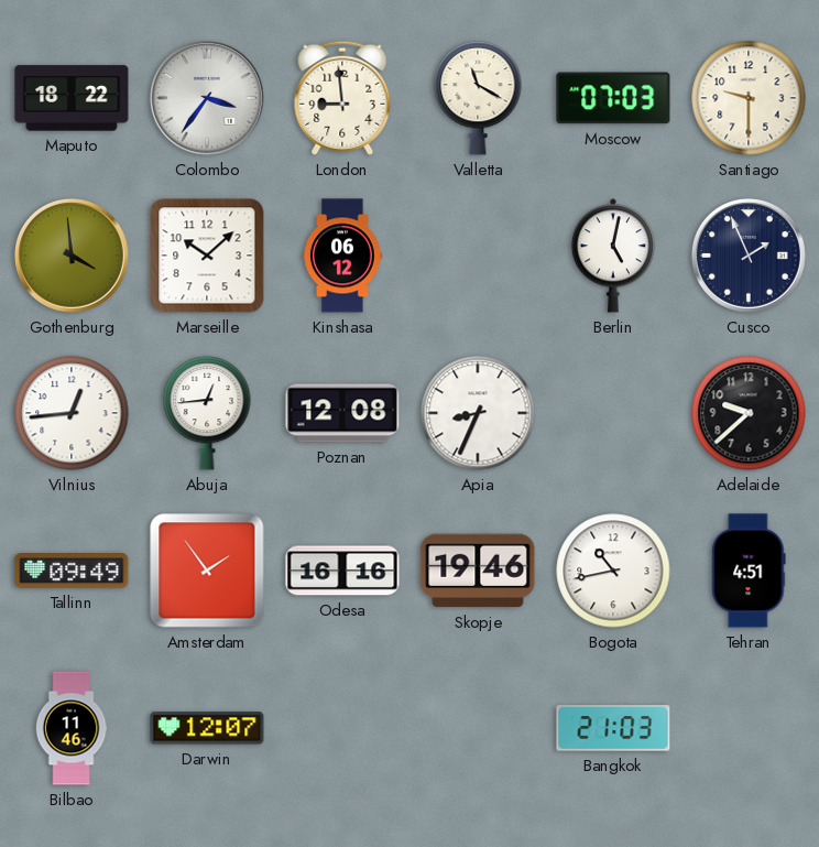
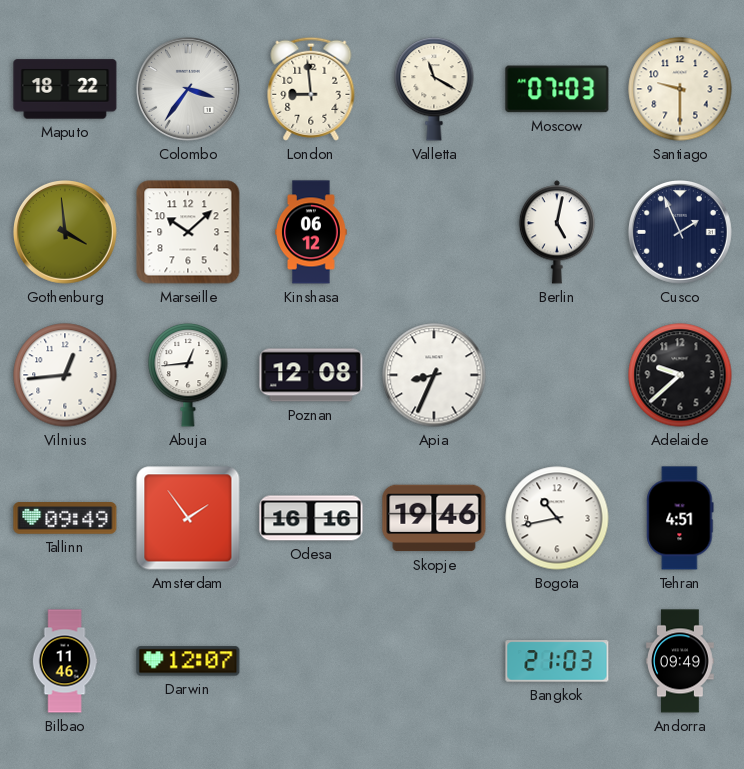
Andorra: none -> 09:49
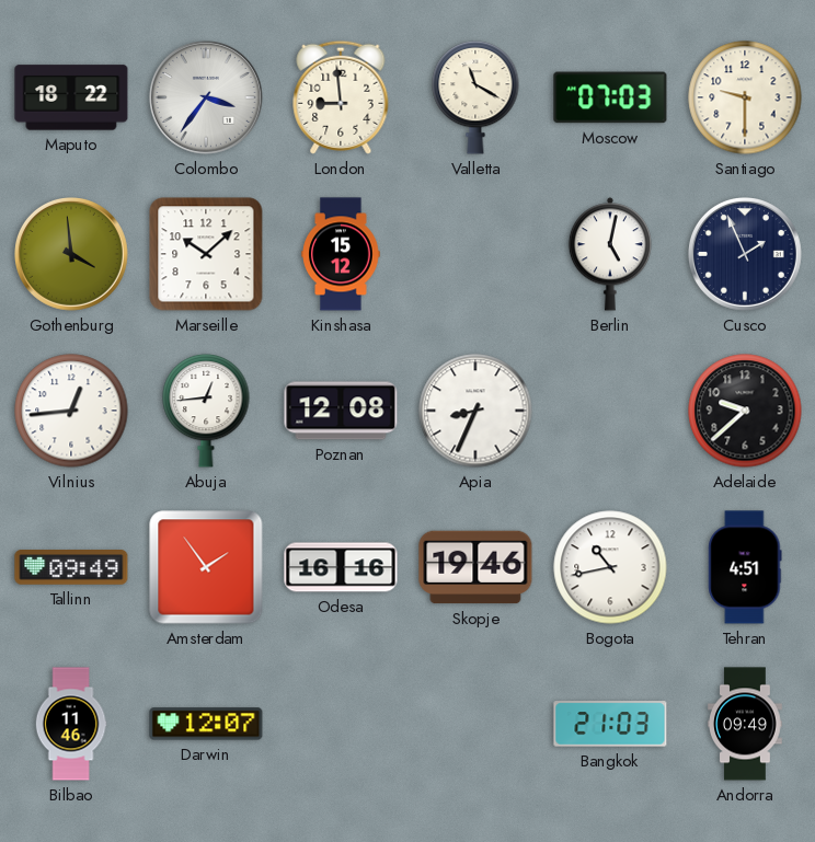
Kinshasa: 06:12 -> 15:12
